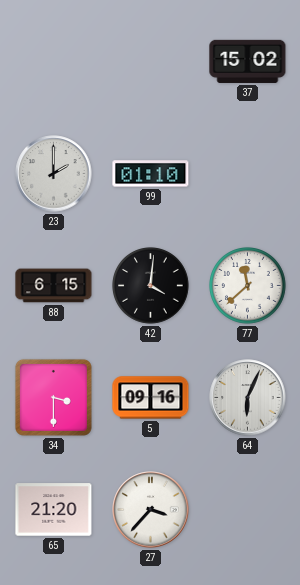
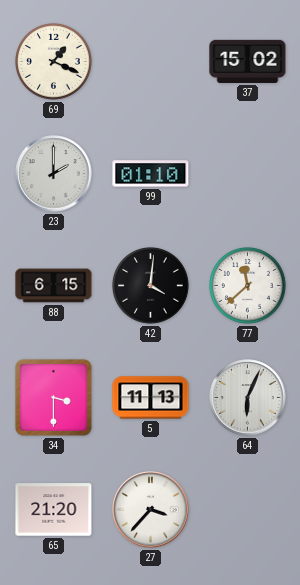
69: none -> 1:19
5: 09:16 -> 11:13
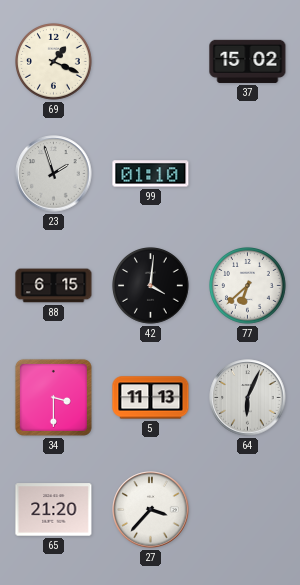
23: 2:00 -> 1:57
77: 11:38 -> 6:38
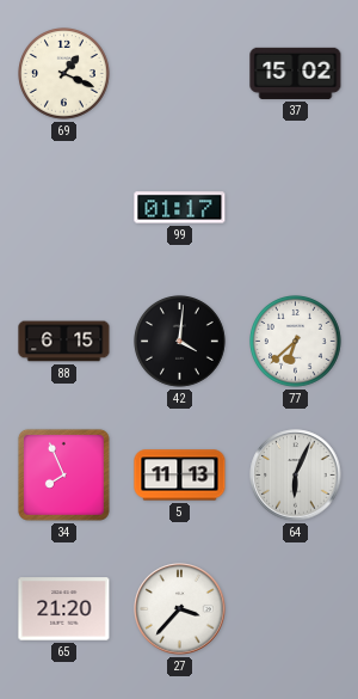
23: 1:57 -> none
99: 01:10 -> 01:17
34: 3:30 -> 7:56
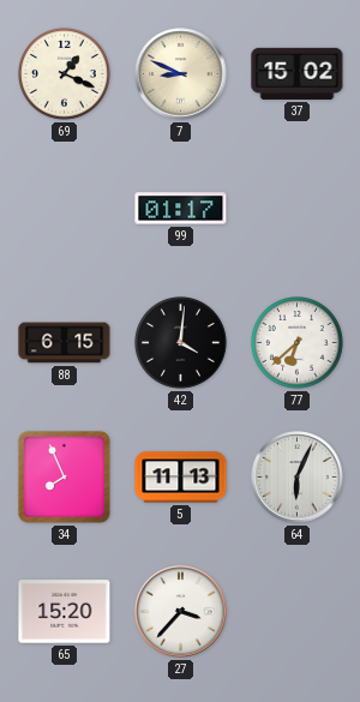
7: none -> 8:49
65: 21:20 -> 15:20
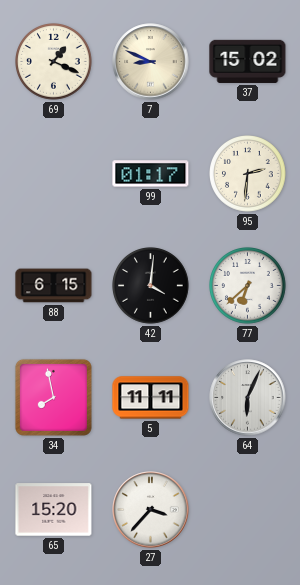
95: none -> 2:31
34: 7:56 -> 7:58
5: 11:13 -> 11:11
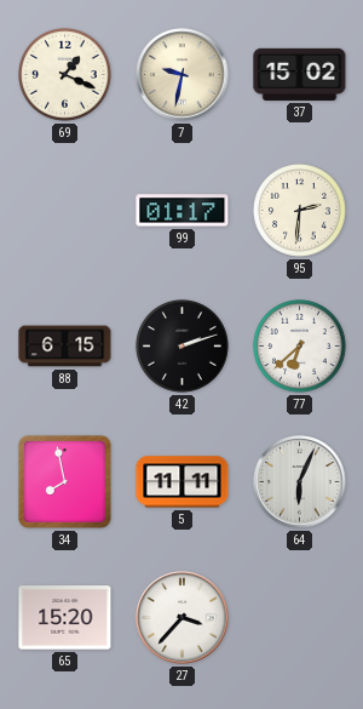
7: 8:49 -> 9:32
42: 4:01 -> 2:12
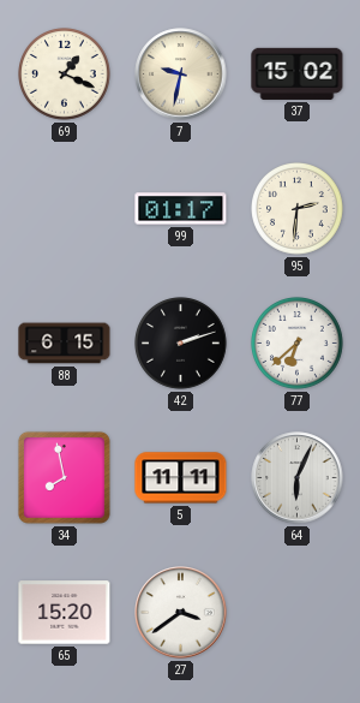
27: 3:37 -> 3:39
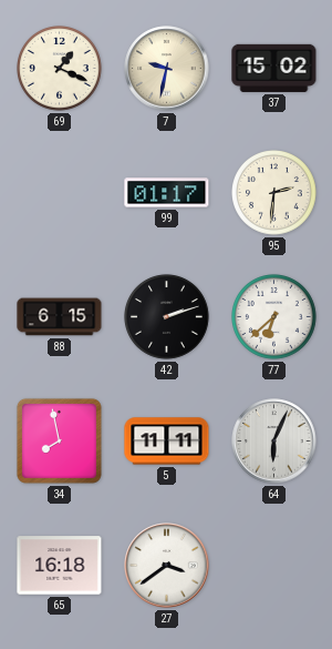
65: 15:20 -> 16:18
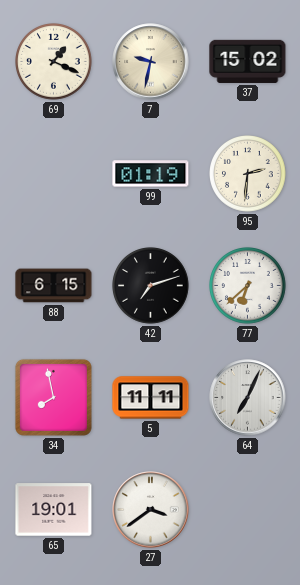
99: 01:17 -> 01:19
42: 2:12 -> 7:12
64: 6:04 -> 7:04
65: 16:18 -> 19:01
